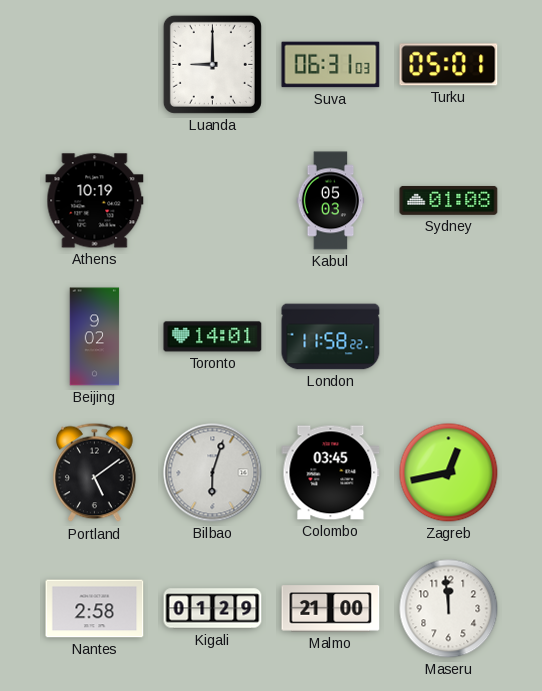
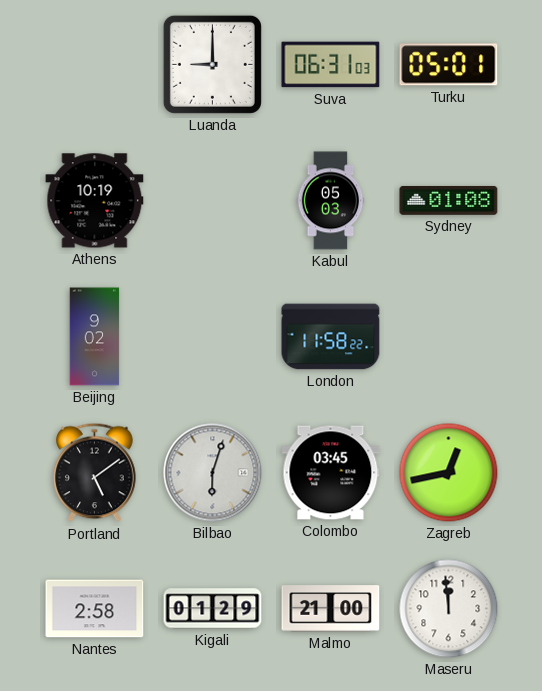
Toronto: 14:01 -> none
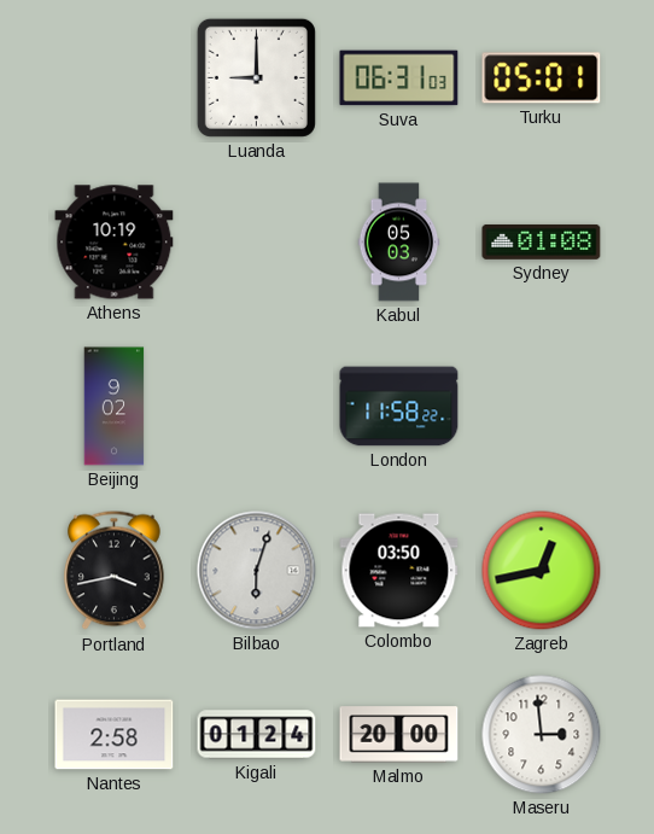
Portland: 5:09 -> 3:43
Colombo: 03:45 -> 03:50
Kigali: 01:29 -> 01:24
Malmo: 21:00 -> 20:00
Maseru: 11:59 -> 2:59
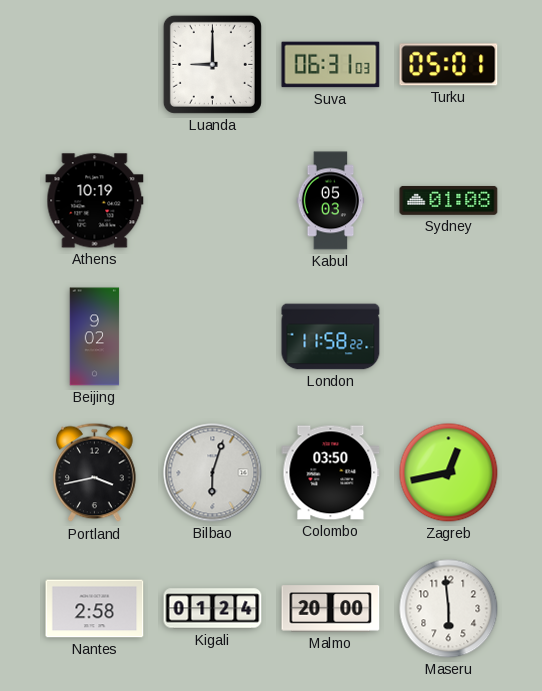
Maseru: 2:59 -> 5:59
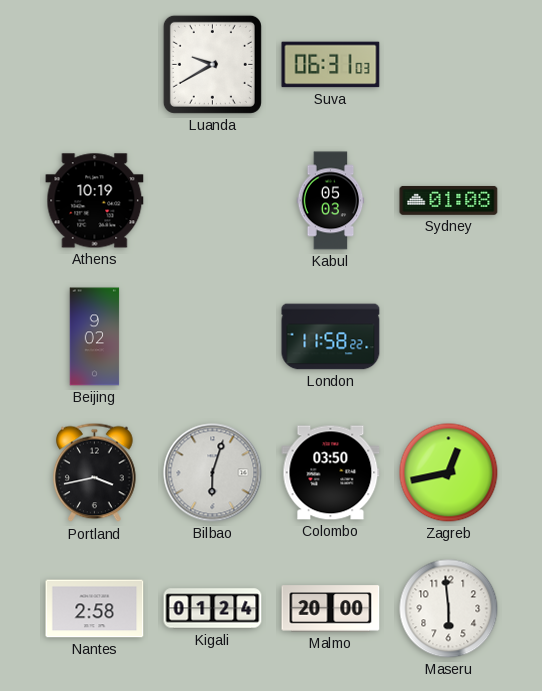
Luanda: 9:00 -> 9:40
Turku: 05:01 -> none
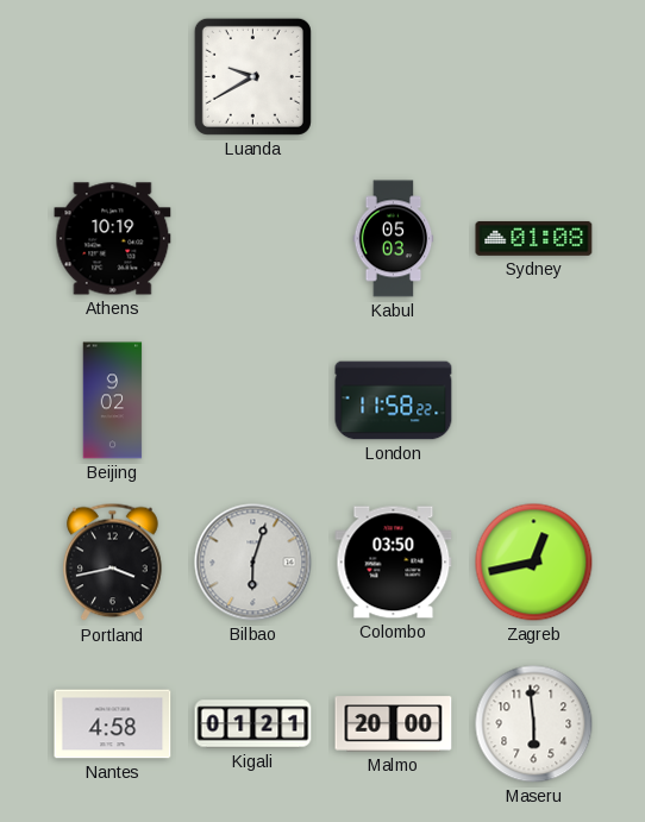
Suva: 06:31 -> none
Nantes: 2:58 -> 4:58
Kigali: 01:24 -> 01:21
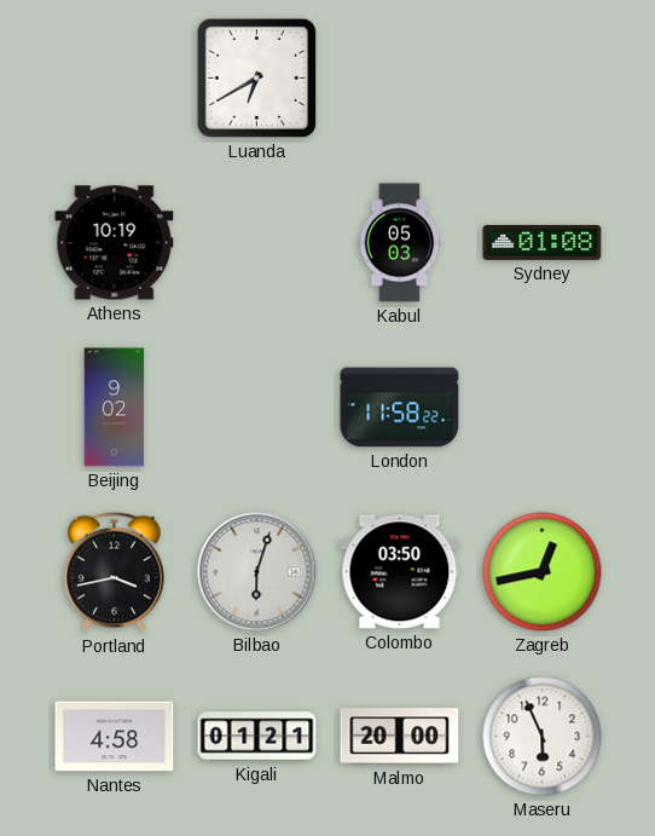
Luanda: 9:40 -> 6:40
Maseru: 5:59 -> 5:56
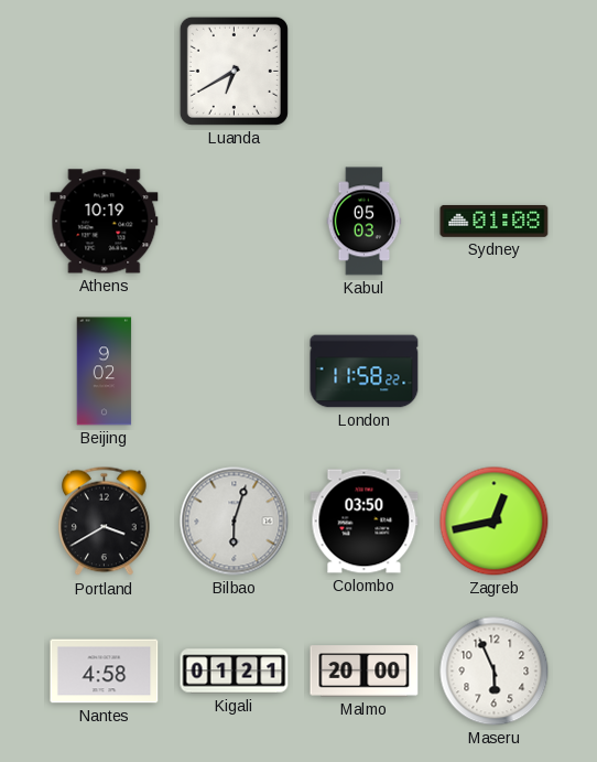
Portland: 3:43 -> 3:40
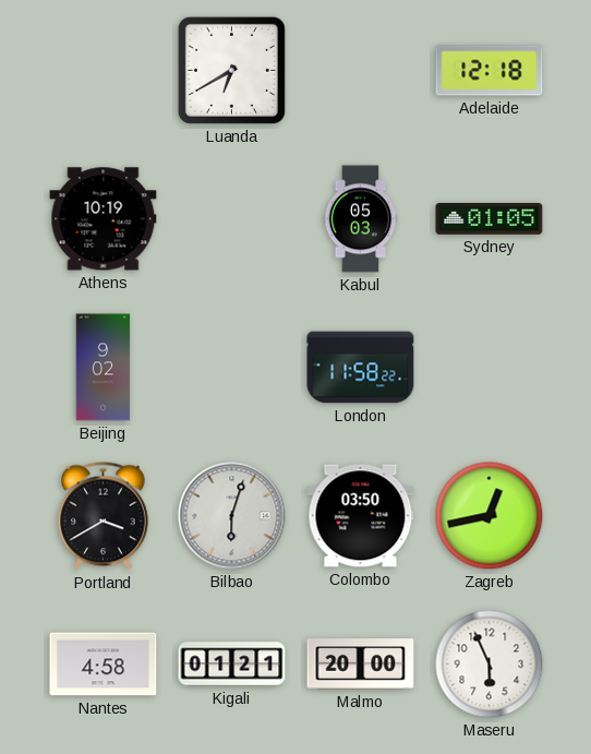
Adelaide: none -> 12:18
Sydney: 01:08 -> 01:05
